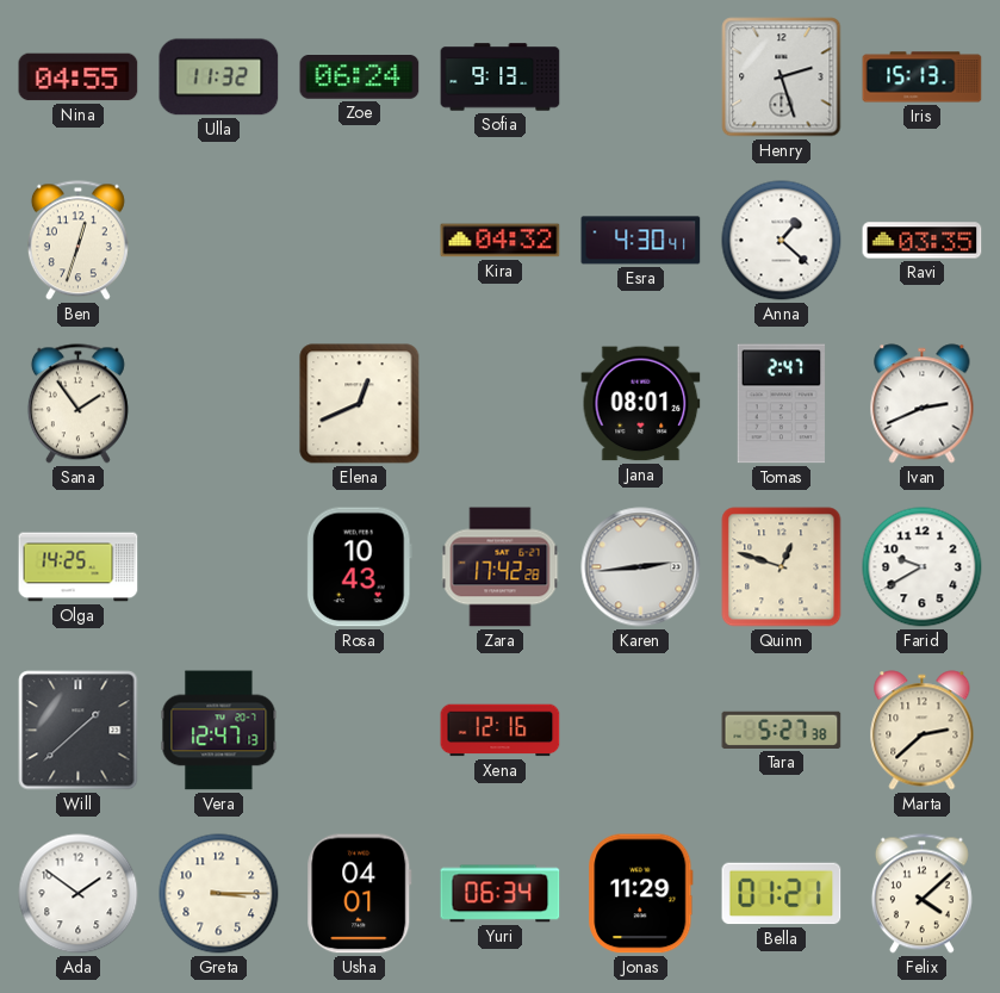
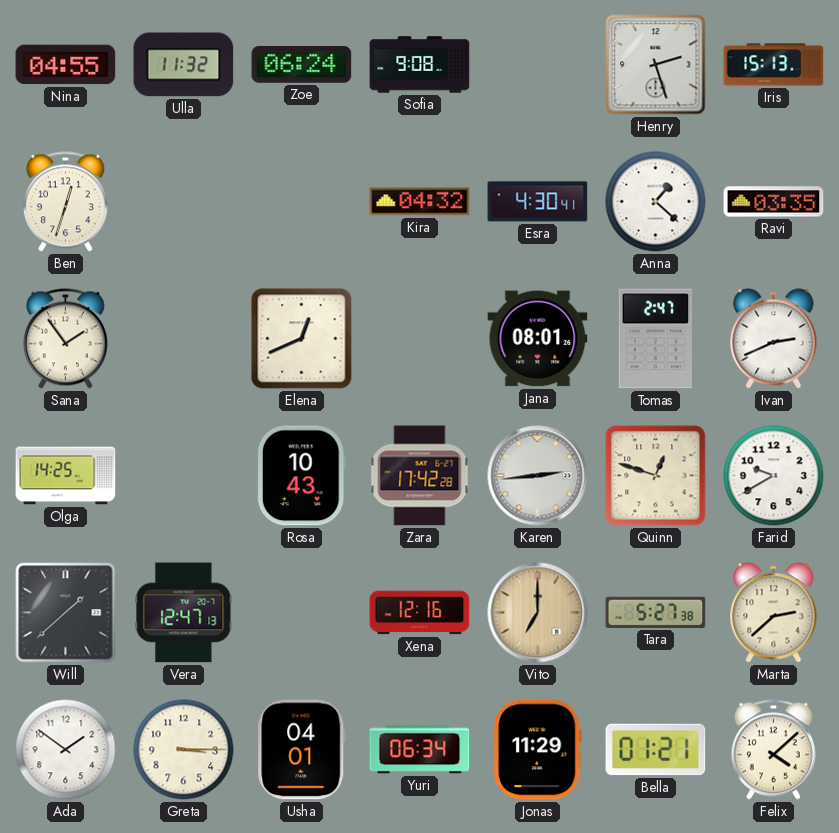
Sofia: 9:13 -> 9:08
Vito: none -> 7:00
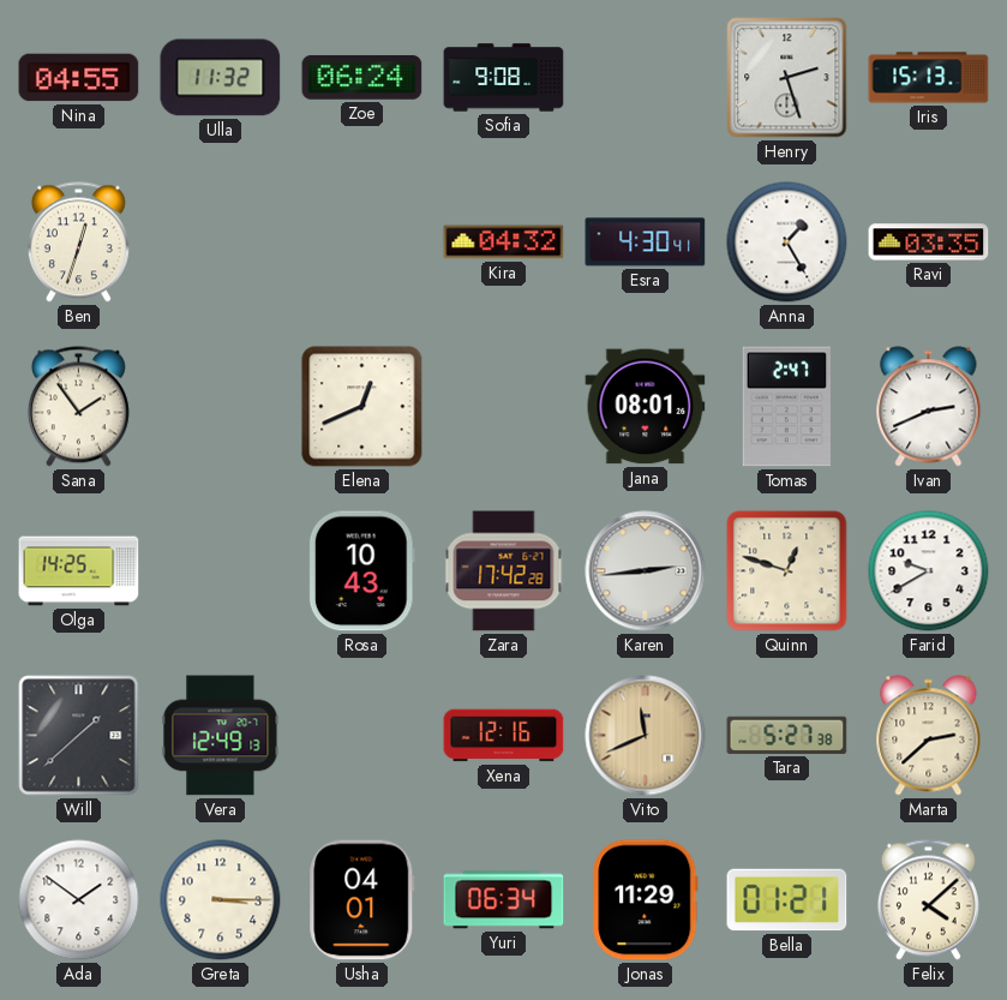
Anna: 1:22 -> 1:25
Vera: 12:47 -> 12:49
Vito: 7:00 -> 11:41
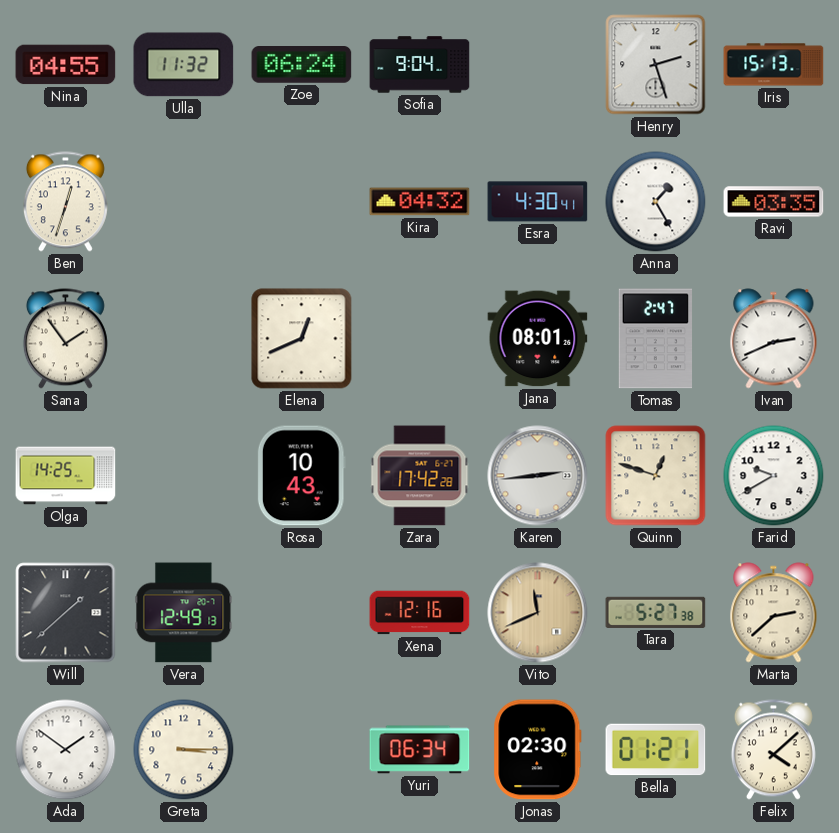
Sofia: 9:08 -> 9:04
Usha: 04:01 -> none
Jonas: 11:29 -> 02:30
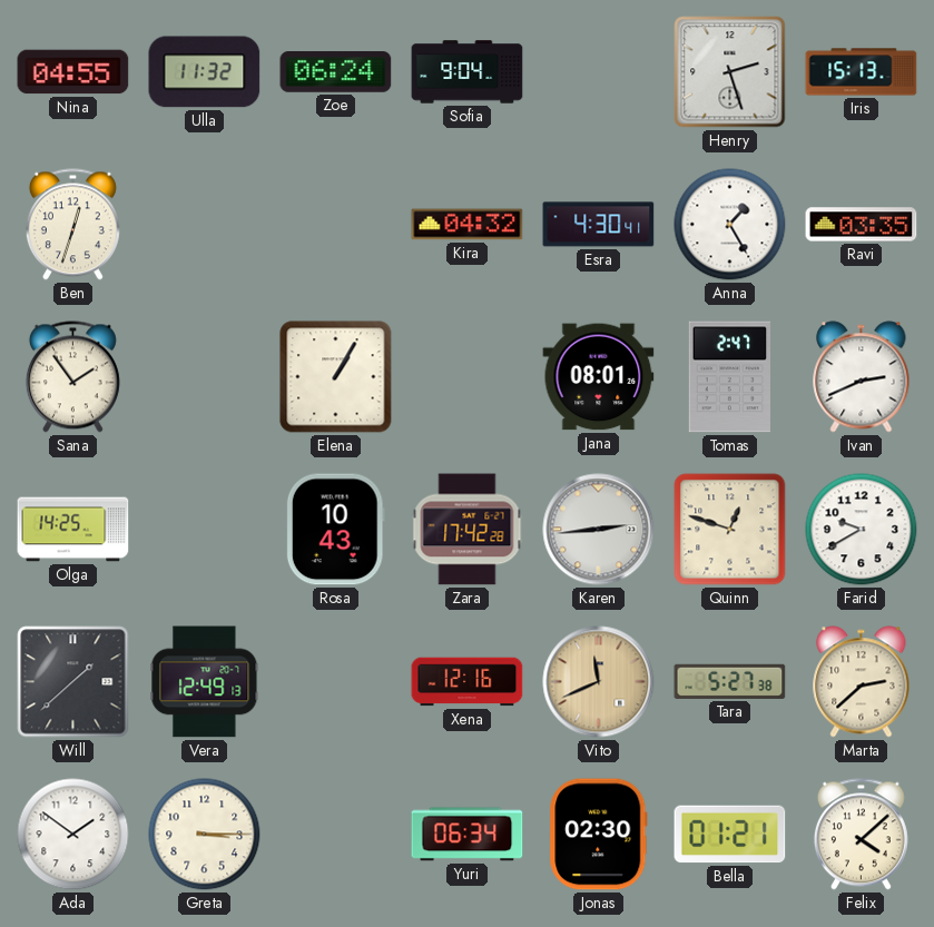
Elena: 12:41 -> 1:05
